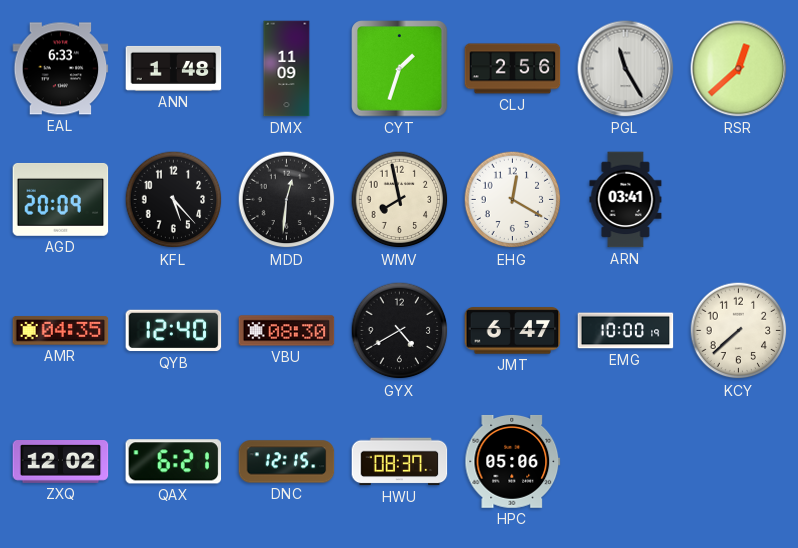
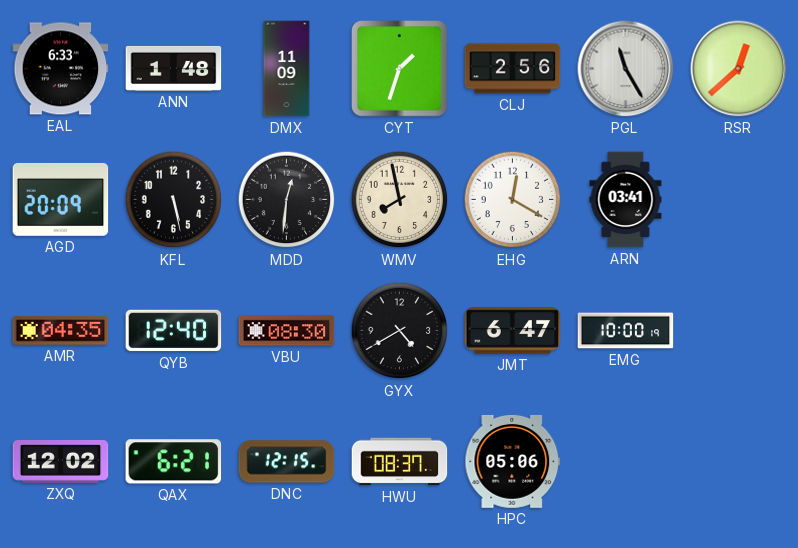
KFL: 5:23 -> 5:28
KCY: 7:38 -> none
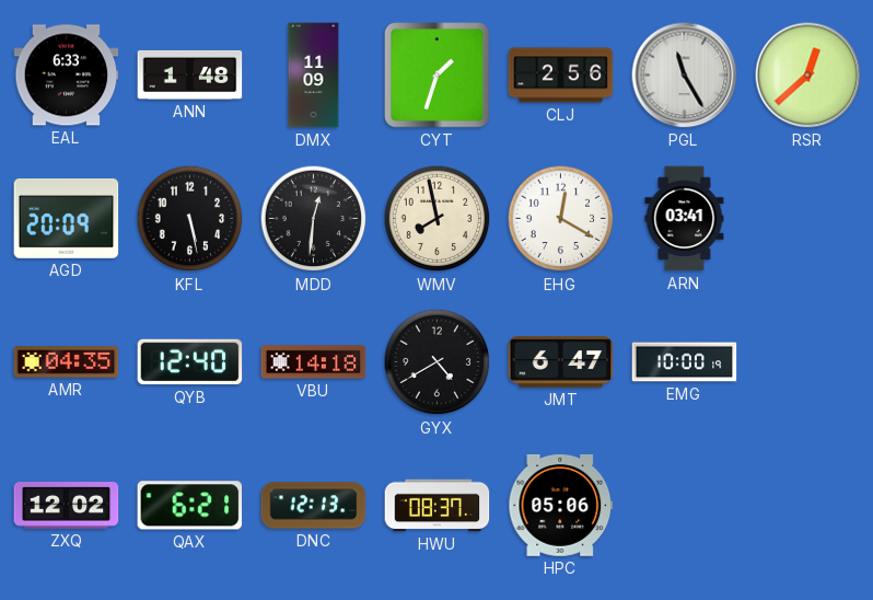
VBU: 08:30 -> 14:18
DNC: 12:15 -> 12:13
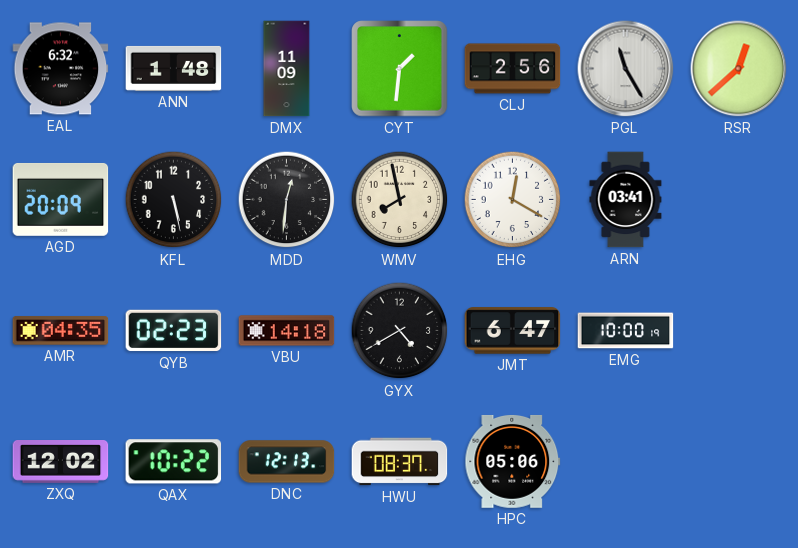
EAL: 6:33 -> 6:32
CYT: 1:33 -> 1:31
QYB: 12:40 -> 02:23
QAX: 6:21 -> 10:22
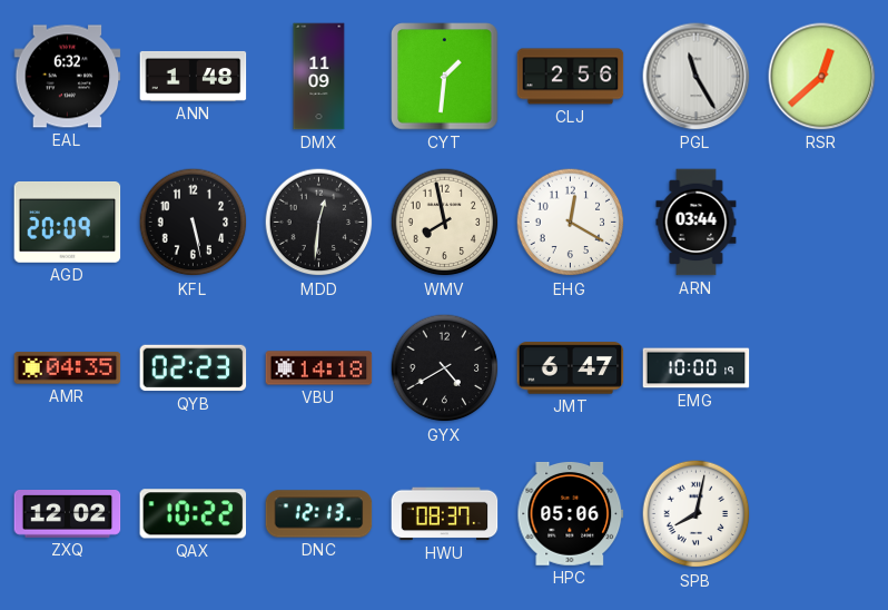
ARN: 03:41 -> 03:44
SPB: none -> 8:02
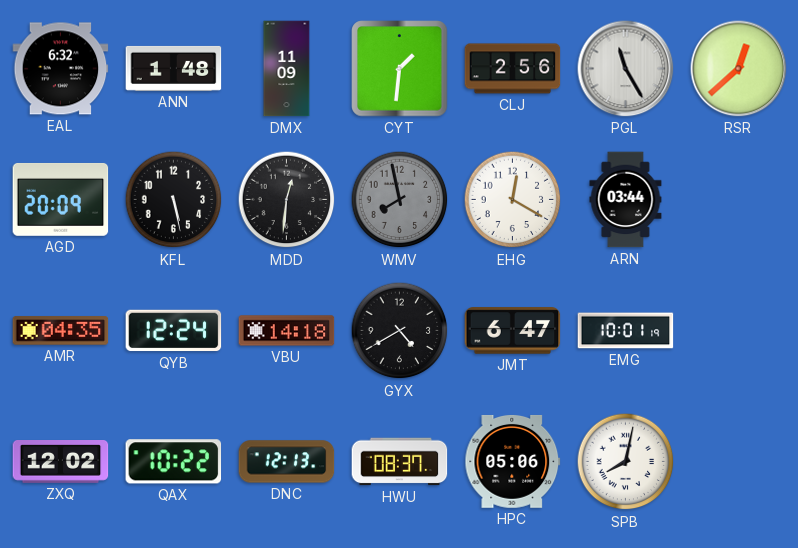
WMV dial: cream -> grey
QYB: 02:23 -> 12:24
EMG: 10:00 -> 10:01
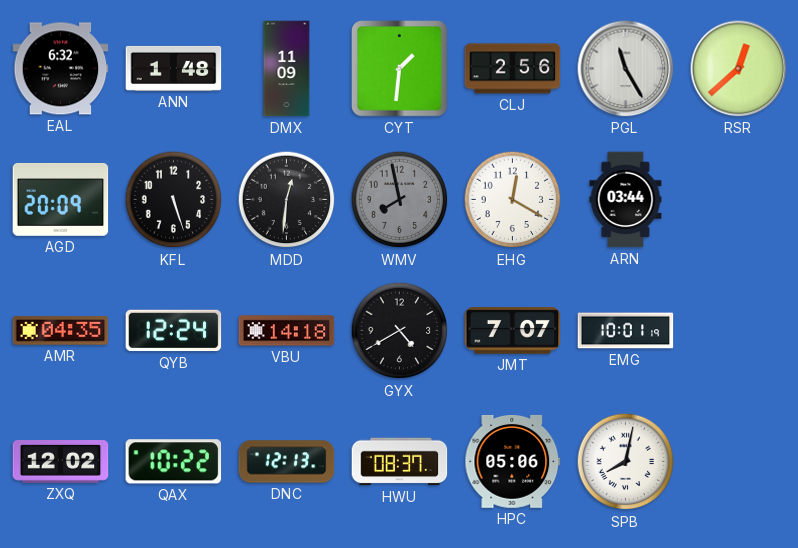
KFL: 5:28 -> 5:27
JMT: 6:47 -> 7:07
